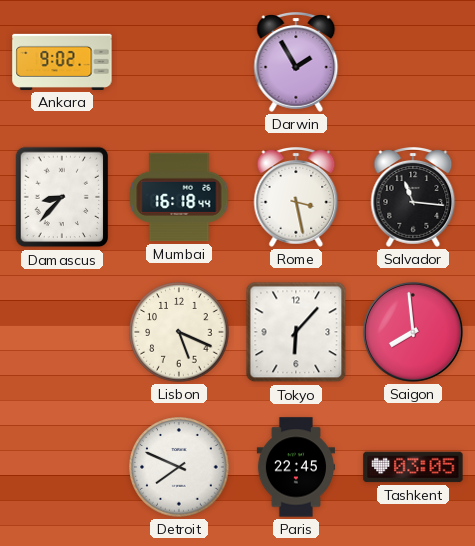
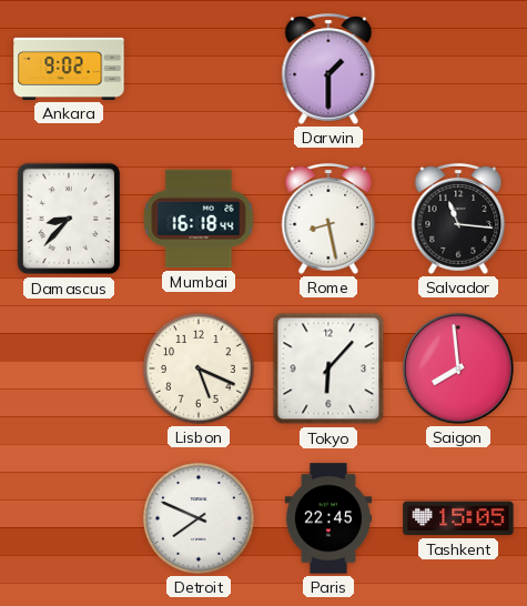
Darwin: 1:55 -> 1:30
Rome: 3:28 -> 8:28
Tashkent: 03:05 -> 15:05
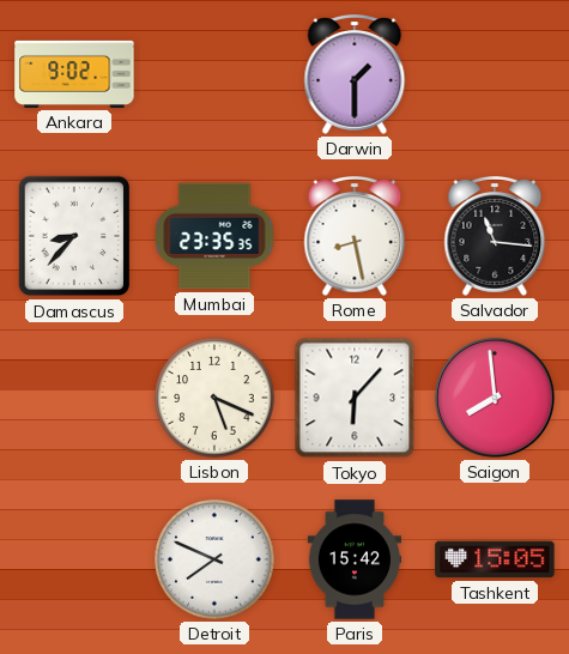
Mumbai: 16:18 -> 23:35
Paris: 22:45 -> 15:42
